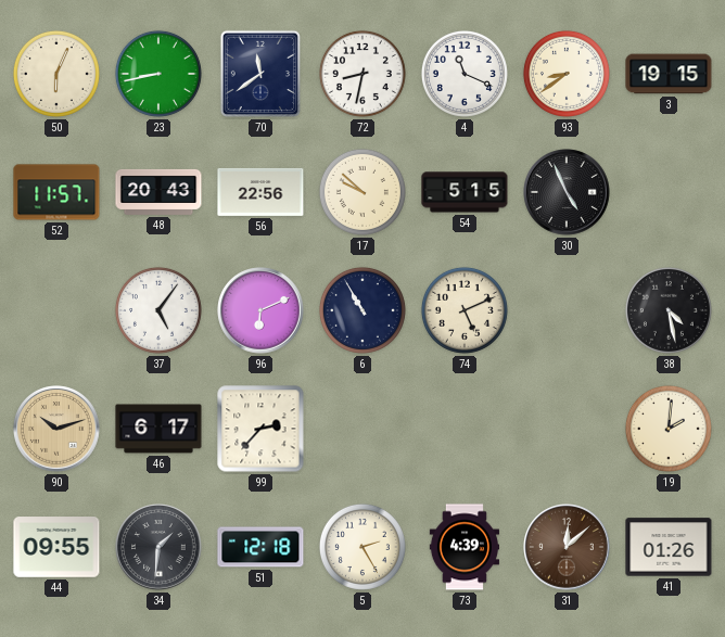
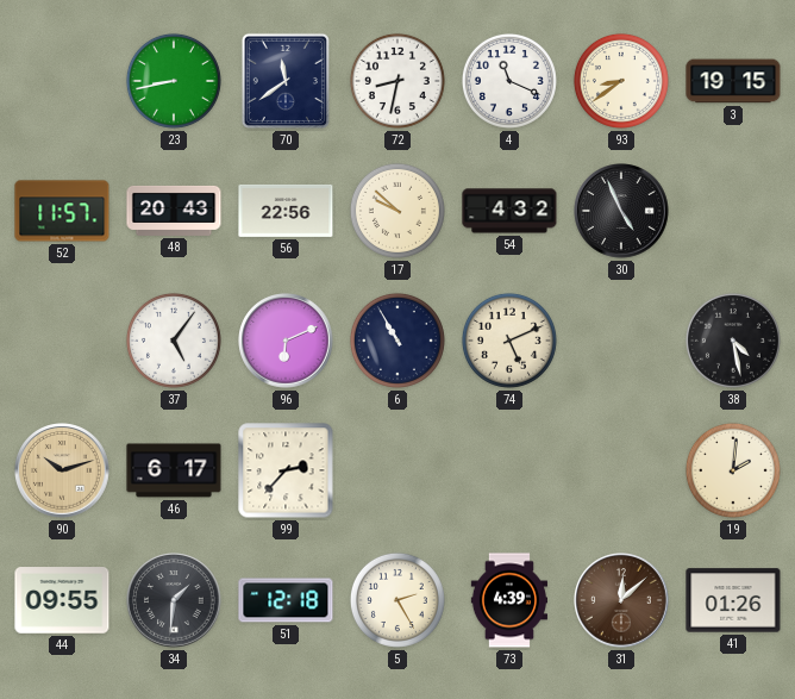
50: 6:04 -> none
54: 5:15 -> 4:32
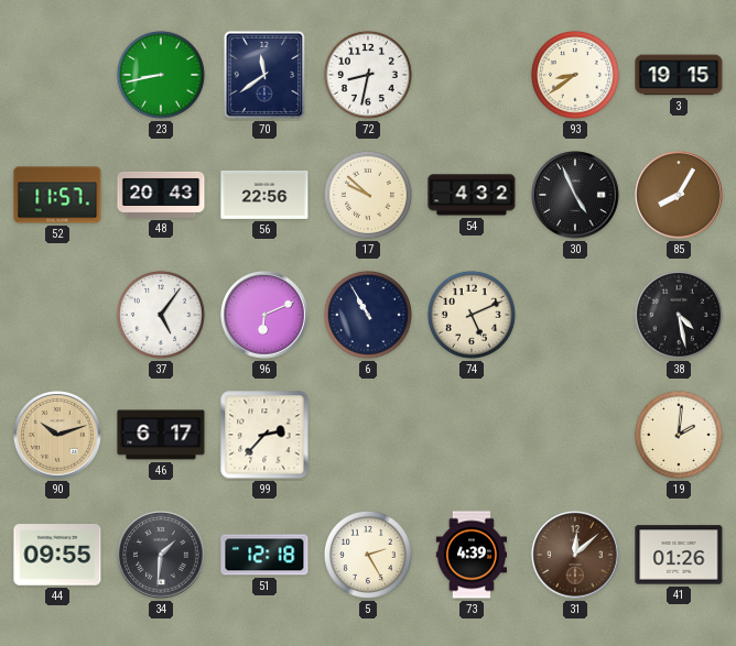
4: 11:19 -> none
85: none -> 8:05
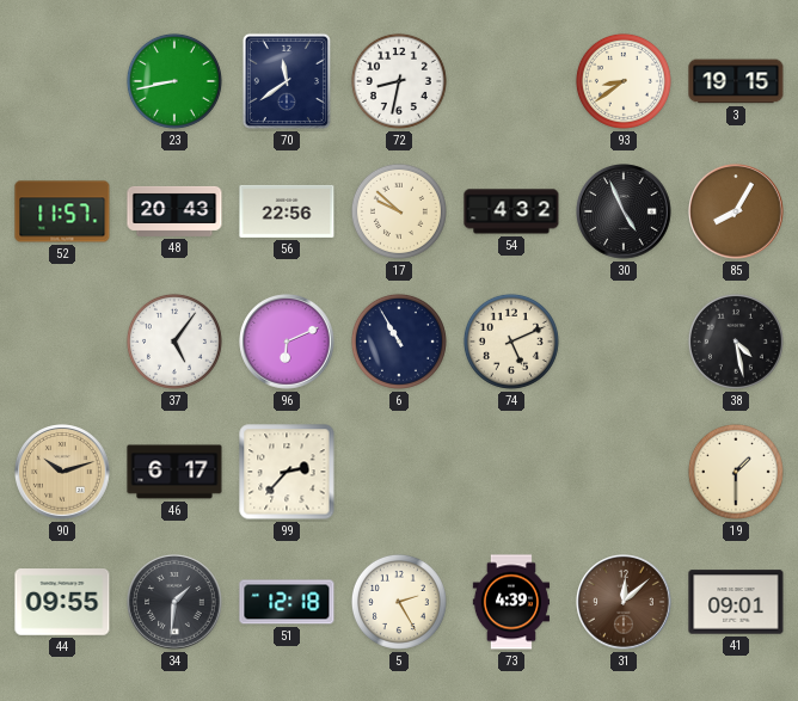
19: 2:01 -> 1:30
41: 01:26 -> 09:01
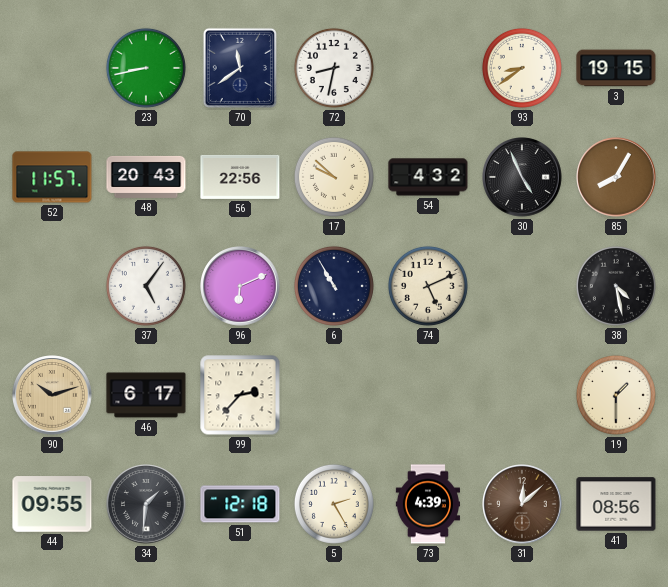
41: 09:01 -> 08:56
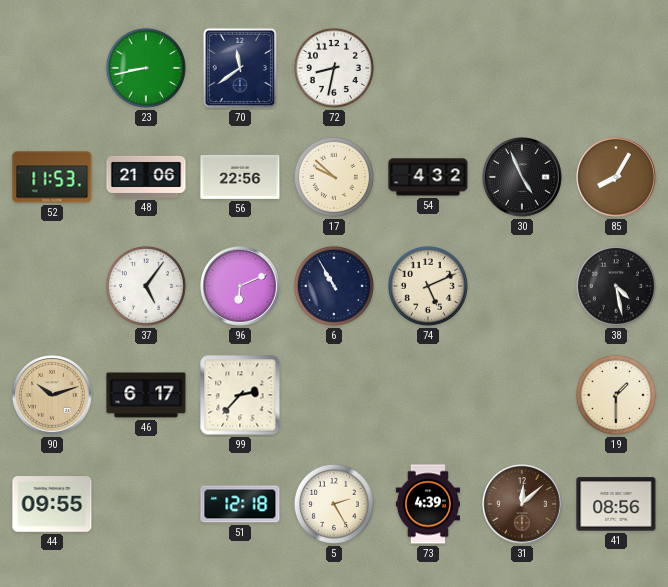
93: 8:39 -> none
3: 19:15 -> none
52: 11:57 -> 11:53
48: 20:43 -> 21:06
34: 1:31 -> none
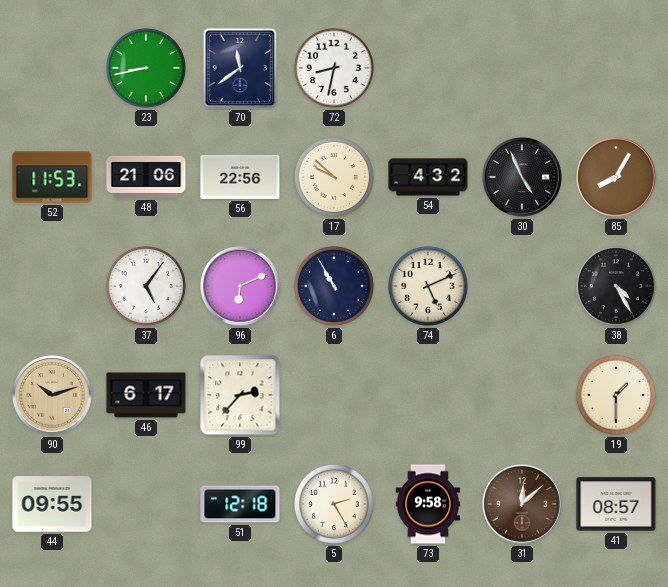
38: 4:28 -> 4:25
73: 4:39 -> 9:58
41: 08:56 -> 08:57
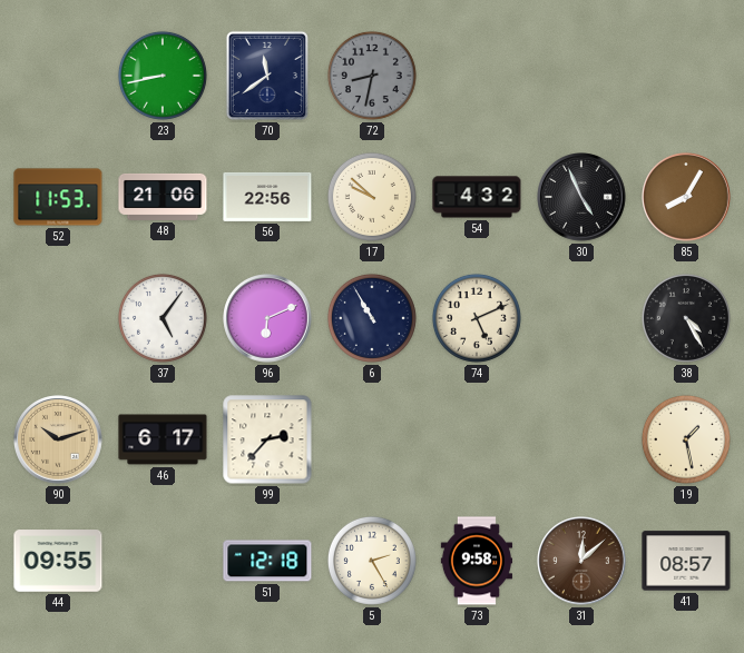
72 dial: white -> grey
19: 1:30 -> 1:28
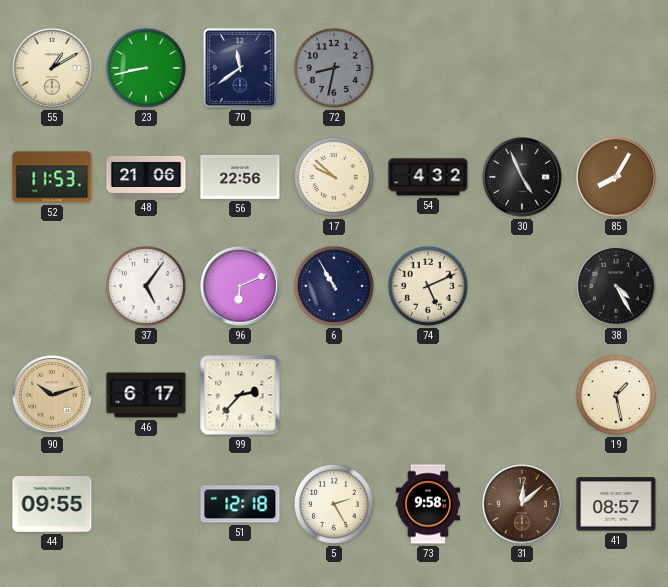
55: none -> 1:10
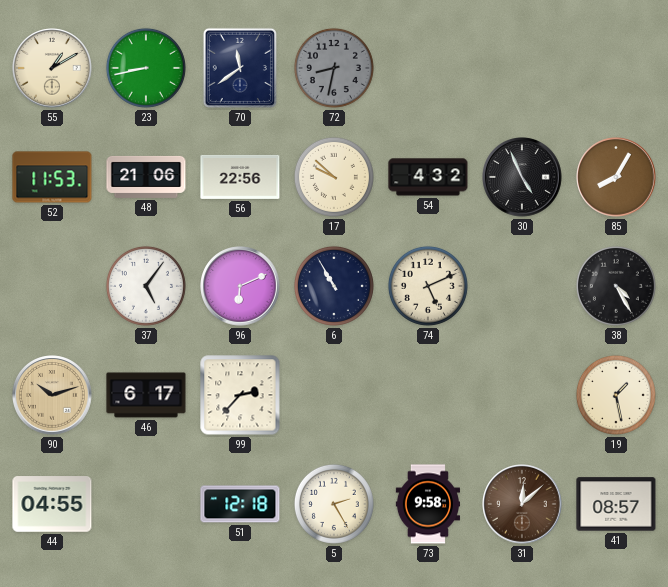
44: 09:55 -> 04:55
